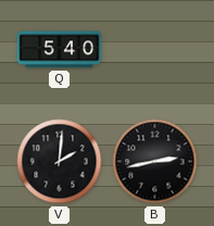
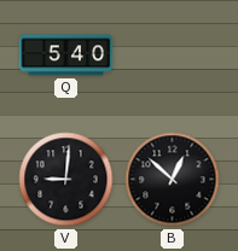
V: 2:01 -> 9:01
B: 2:43 -> 12:52
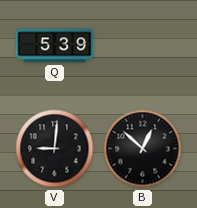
Q: 5:40 -> 5:39
